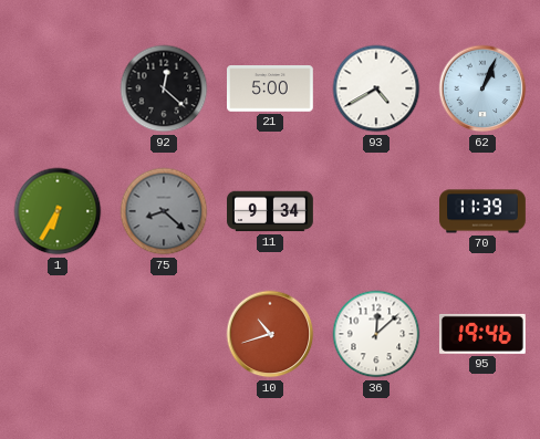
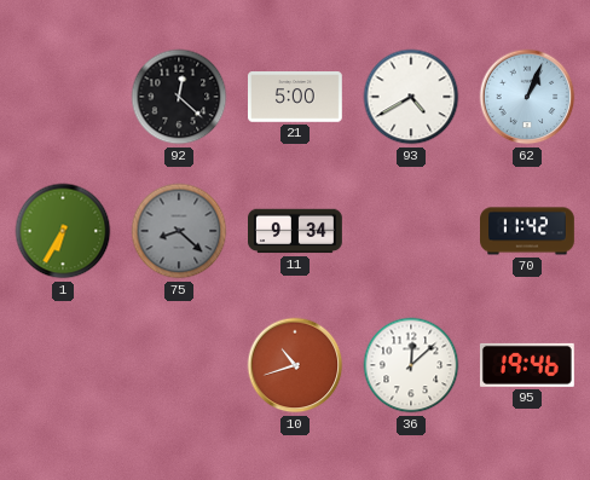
70: 11:39 -> 11:42
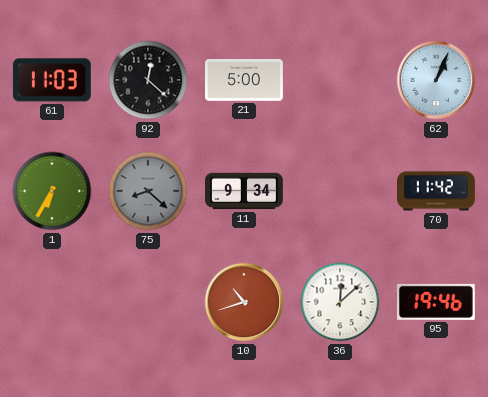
61: none -> 11:03
93: 4:40 -> none
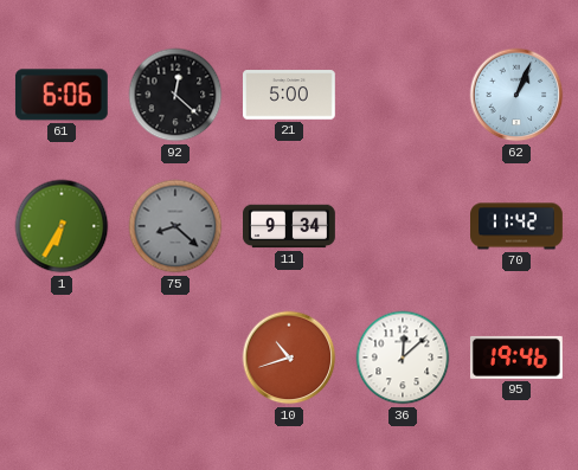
61: 11:03 -> 6:06
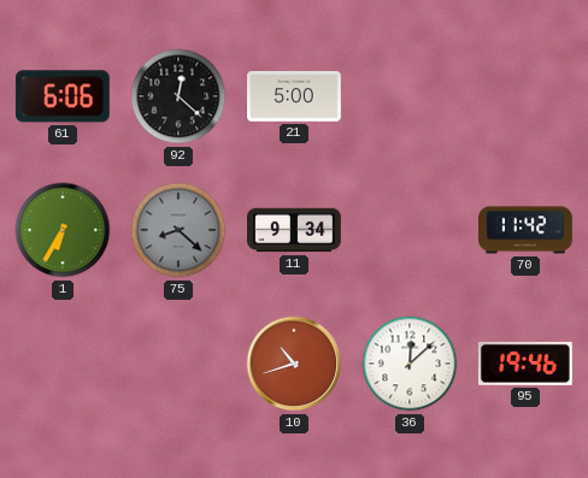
62: 1:04 -> none
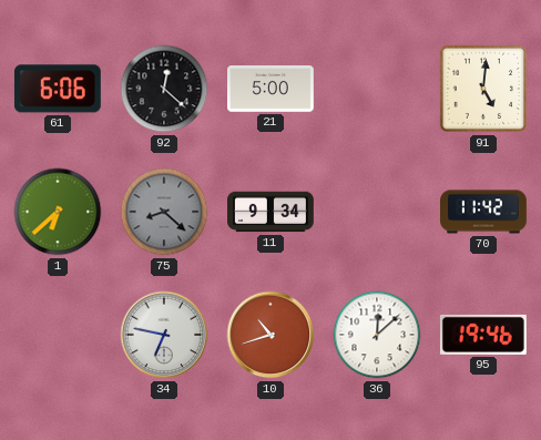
91: none -> 5:01
1: 6:35 -> 6:38
34: none -> 6:47
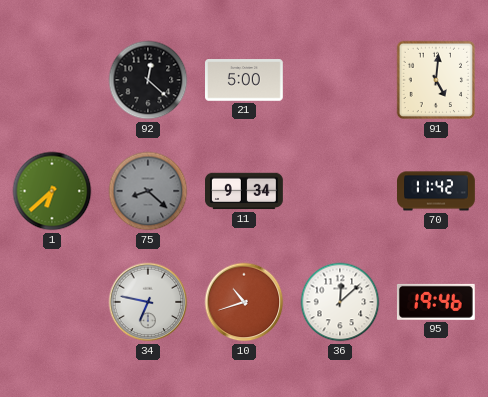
61: 6:06 -> none
